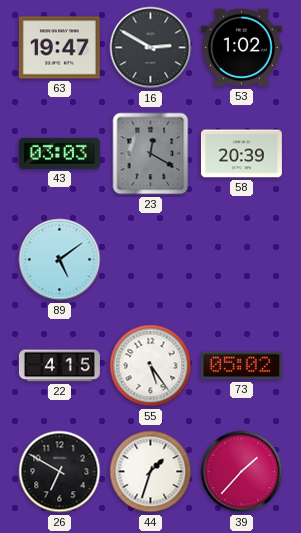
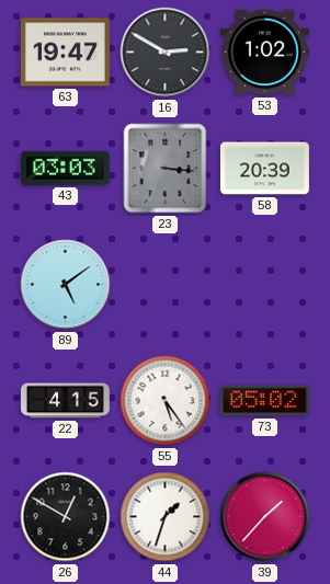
23: 12:20 -> 3:16
26: 6:50 -> 12:50
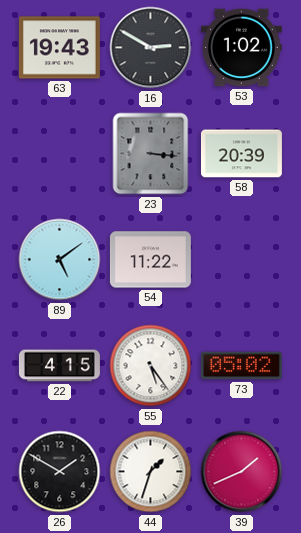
63: 19:47 -> 19:43
43: 03:03 -> none
54: none -> 11:22
26: 12:50 -> 1:50
39: 1:37 -> 1:41
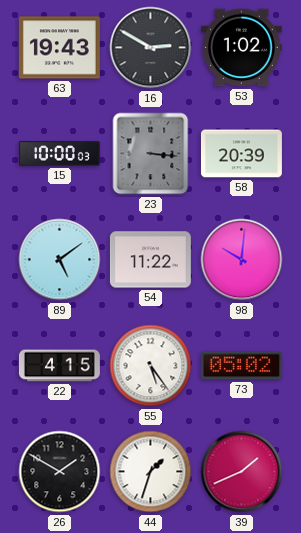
15: none -> 10:00
98: none -> 10:01
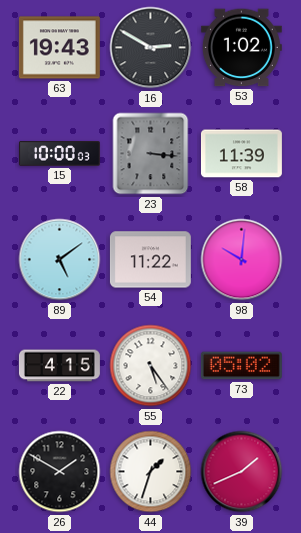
58: 20:39 -> 11:39
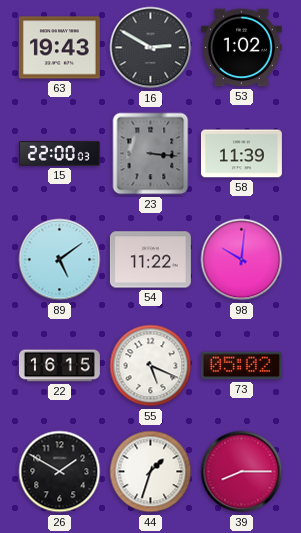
15: 10:00 -> 22:00
22: 4:15 -> 16:15
55: 5:24 -> 5:19
39: 1:41 -> 8:15
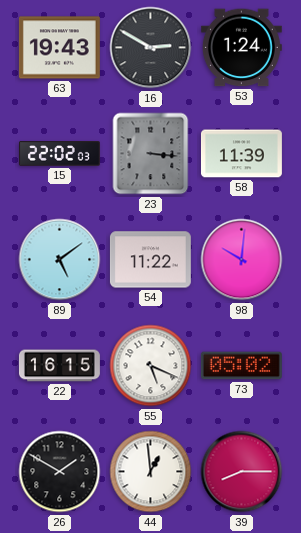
53: 1:02 -> 1:24
15: 22:00 -> 22:02
44: 1:33 -> 12:59
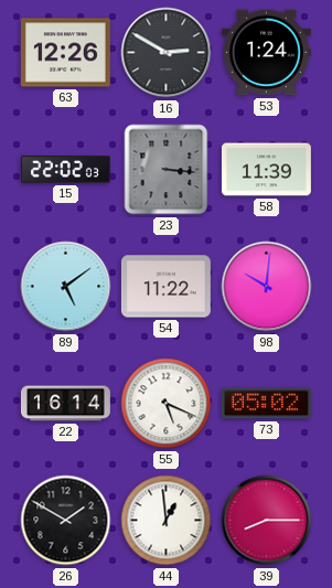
63: 19:43 -> 12:26
22: 16:15 -> 16:14
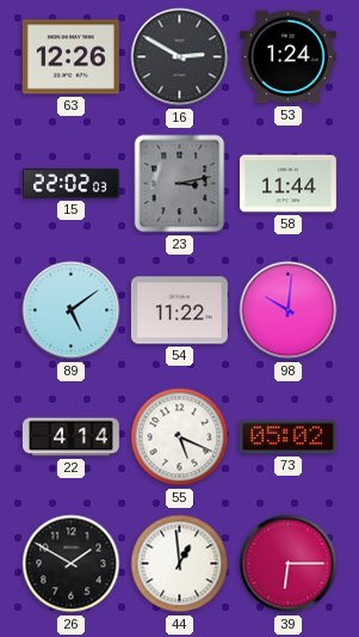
23: 3:16 -> 3:13
58: 11:39 -> 11:44
22: 16:14 -> 4:14
39: 8:15 -> 6:15
